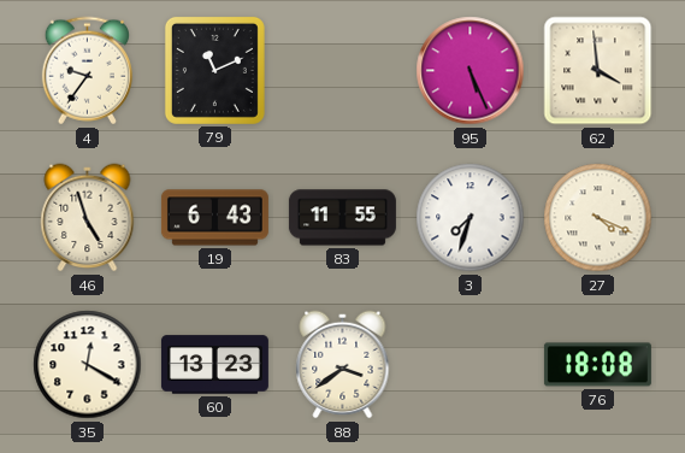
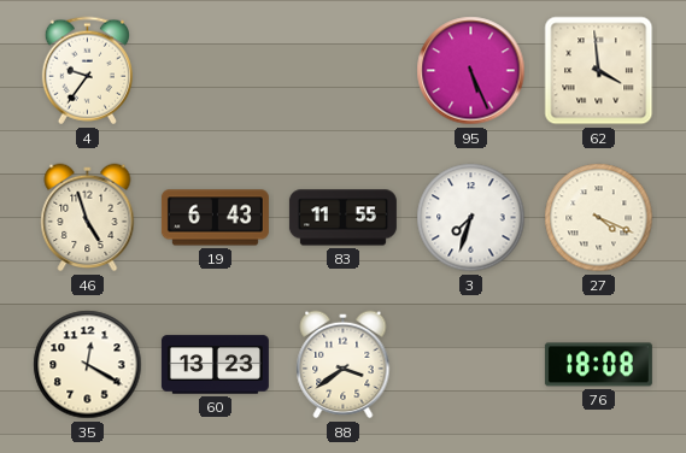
79: 11:11 -> none
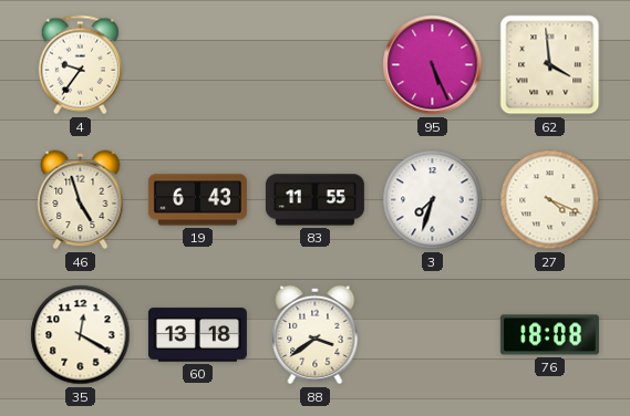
60: 13:23 -> 13:18
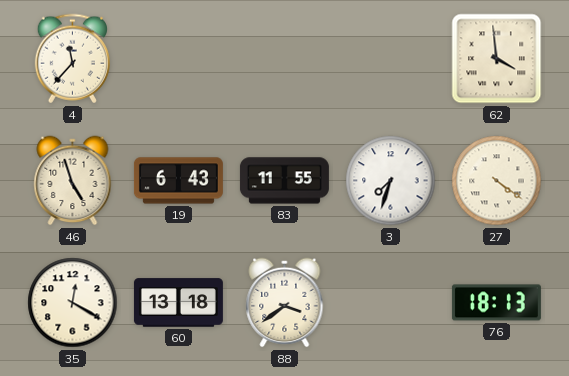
4: 9:36 -> 11:37
95: 5:26 -> none
27: 4:19 -> 4:21
76: 18:08 -> 18:13
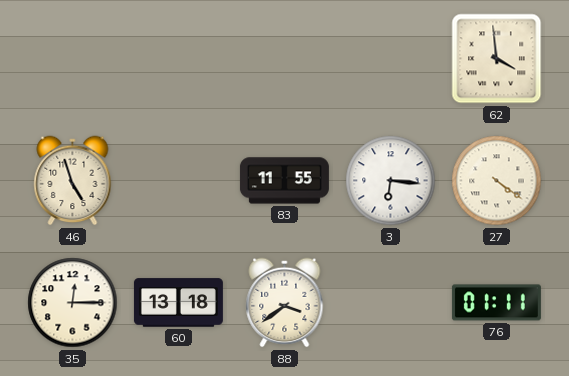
4: 11:37 -> none
19: 6:43 -> none
3: 7:33 -> 6:16
35: 12:20 -> 12:15
76: 18:13 -> 01:11
